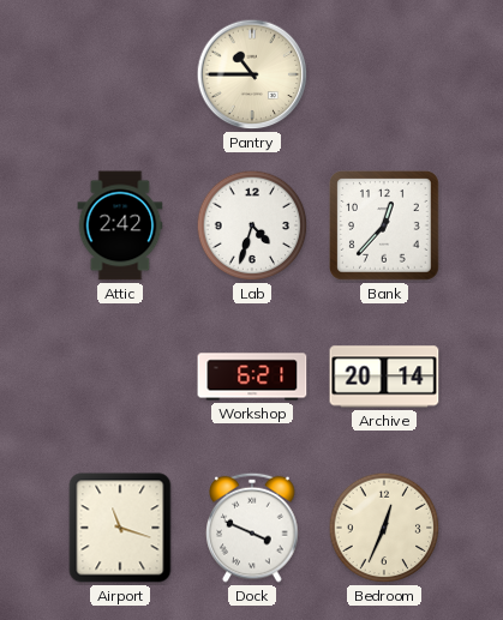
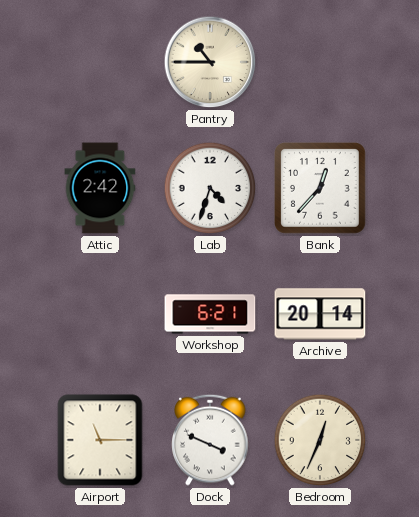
Airport: 11:18 -> 11:15
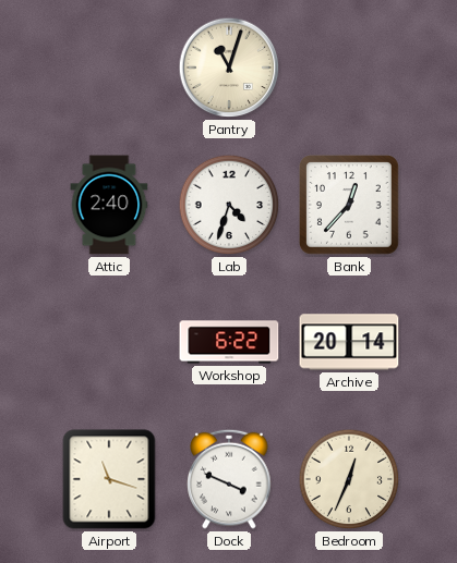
Pantry: 10:45 -> 11:03
Attic: 2:42 -> 2:40
Workshop: 6:21 -> 6:22
Airport: 11:15 -> 11:18
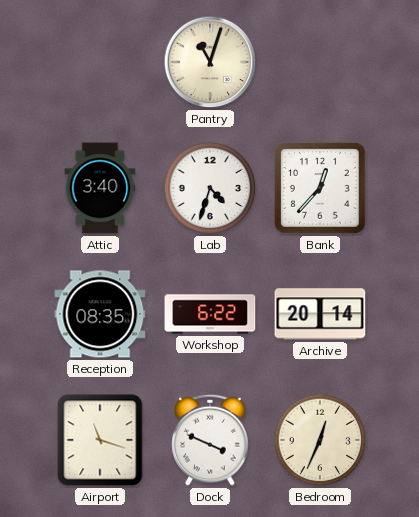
Attic: 2:40 -> 3:40
Reception: none -> 08:35
